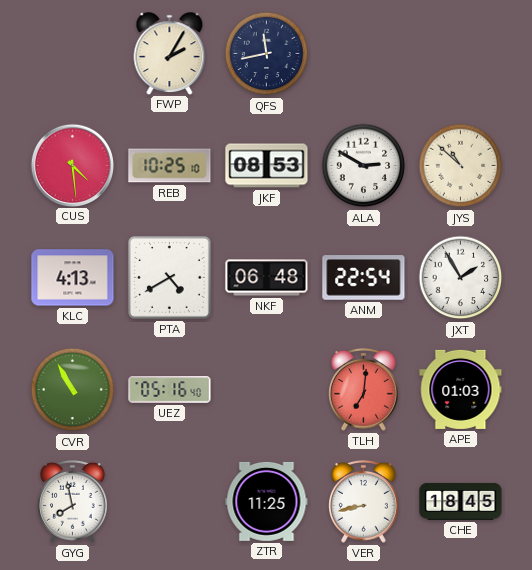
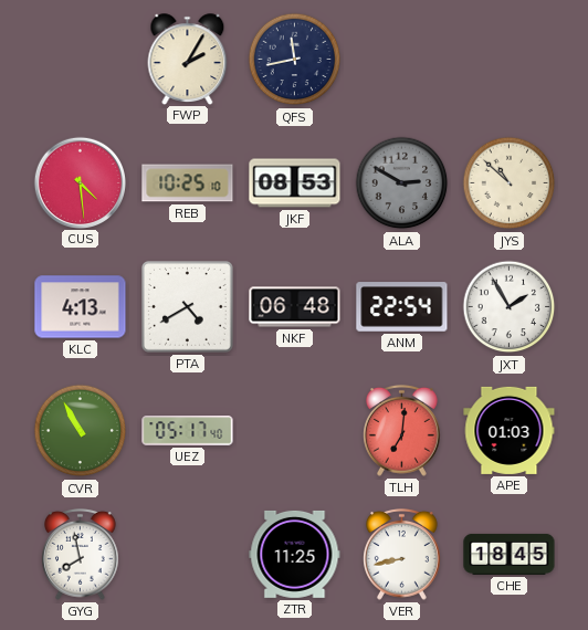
ALA dial: white -> grey
UEZ: 05:16 -> 05:17
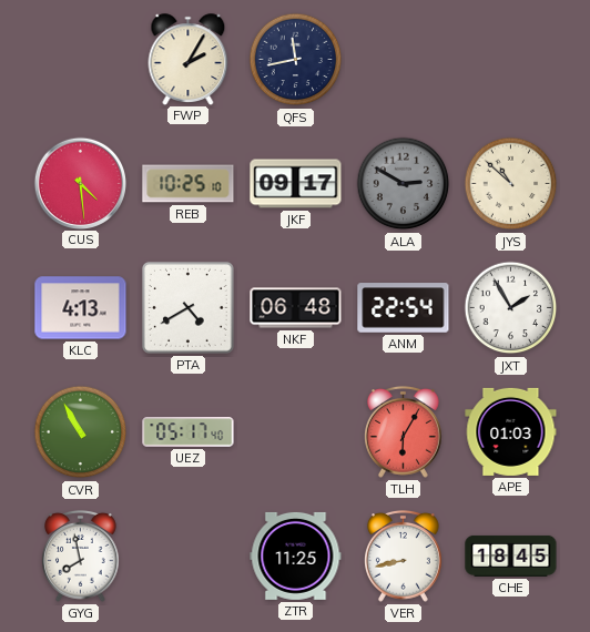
JKF: 08:53 -> 09:17
TLH: 7:01 -> 6:05
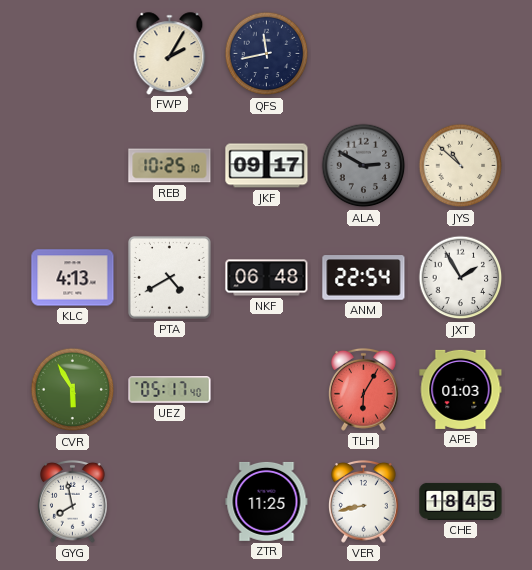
CUS: 4:29 -> none
CVR: 10:55 -> 5:55
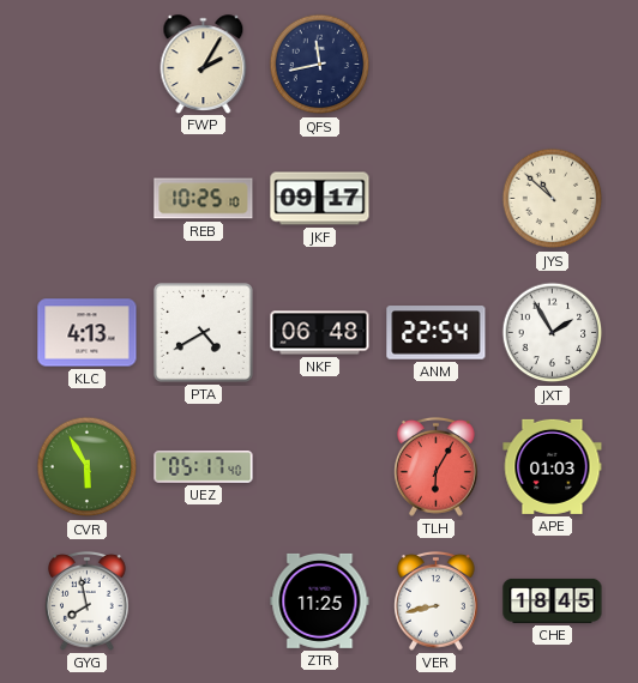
ALA: 2:50 -> none
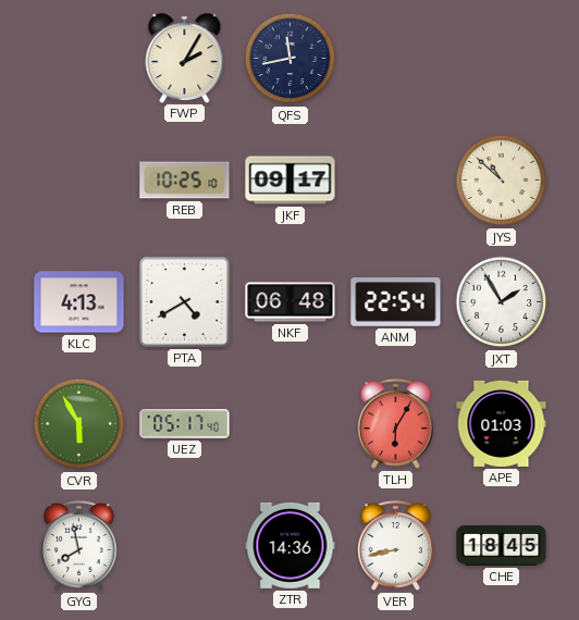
ZTR: 11:25 -> 14:36
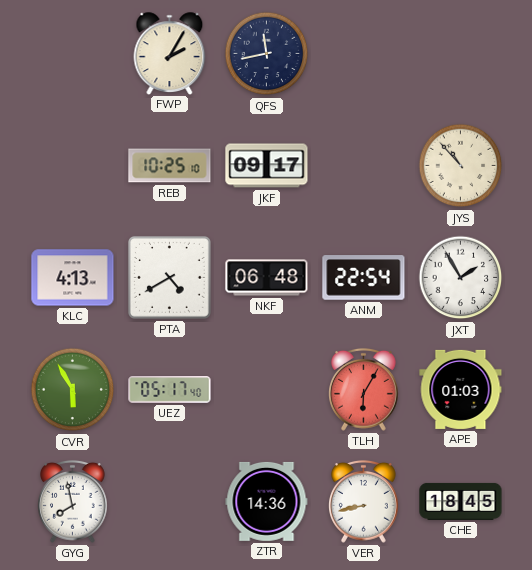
JYS: 10:52 -> 10:53
